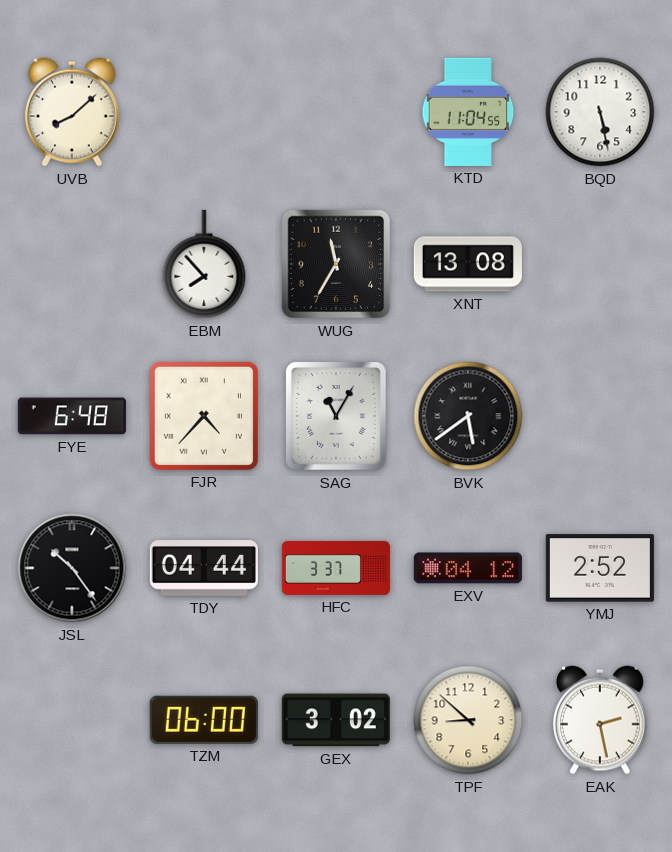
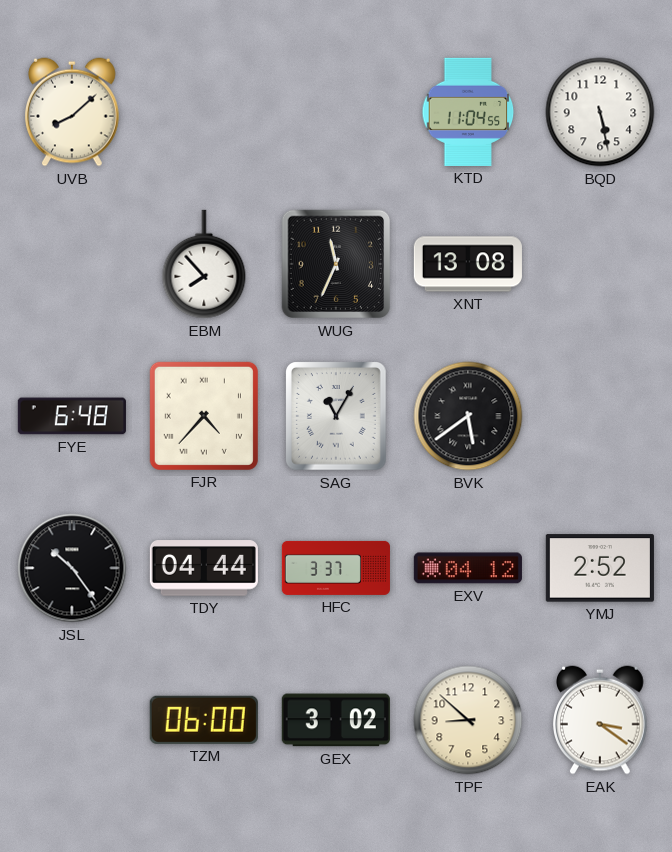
WUG: 11:35 -> 11:34
EAK: 2:28 -> 3:21
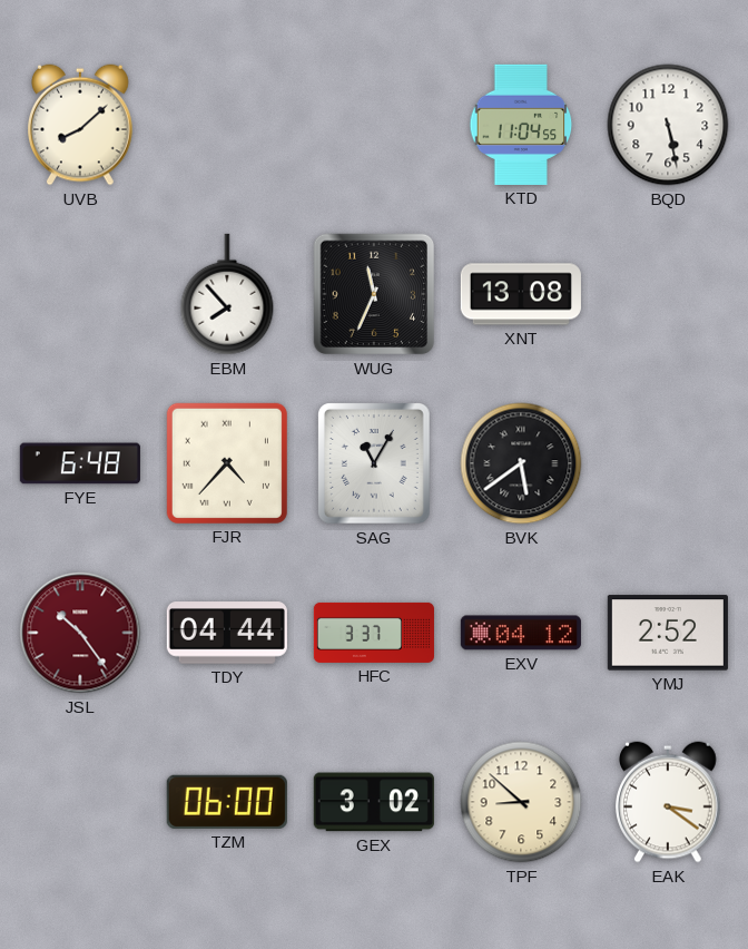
JSL dial: black -> burgundy
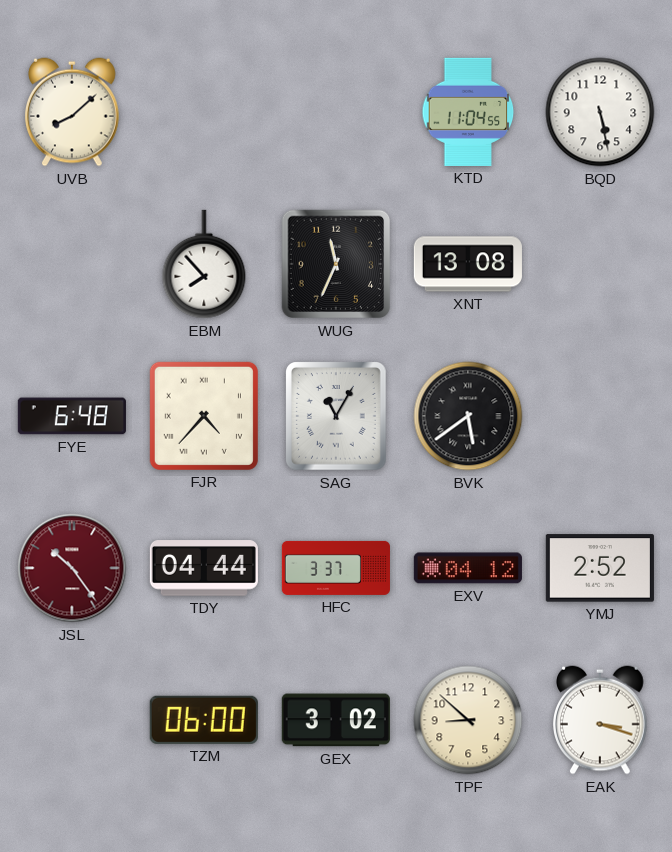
EAK: 3:21 -> 3:18
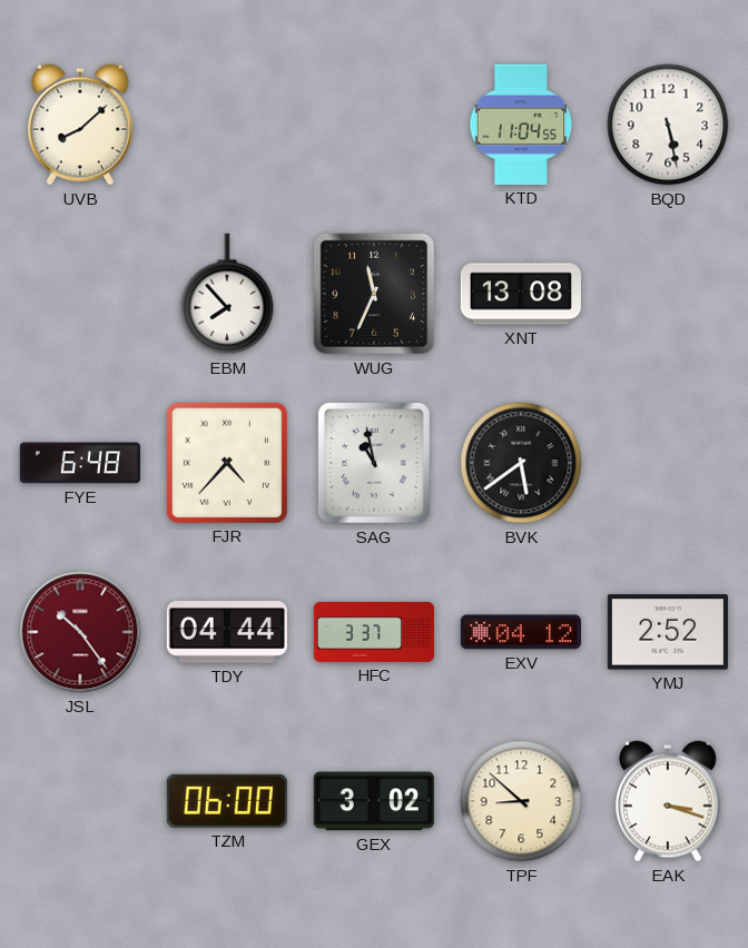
SAG: 11:05 -> 10:58
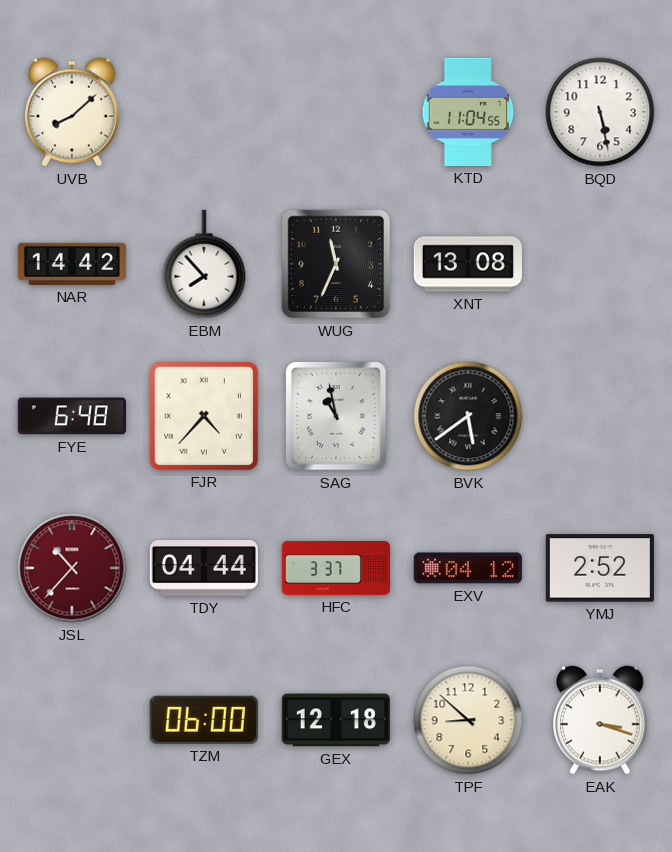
NAR: none -> 14:42
JSL: 10:24 -> 10:37
GEX: 3:02 -> 12:18
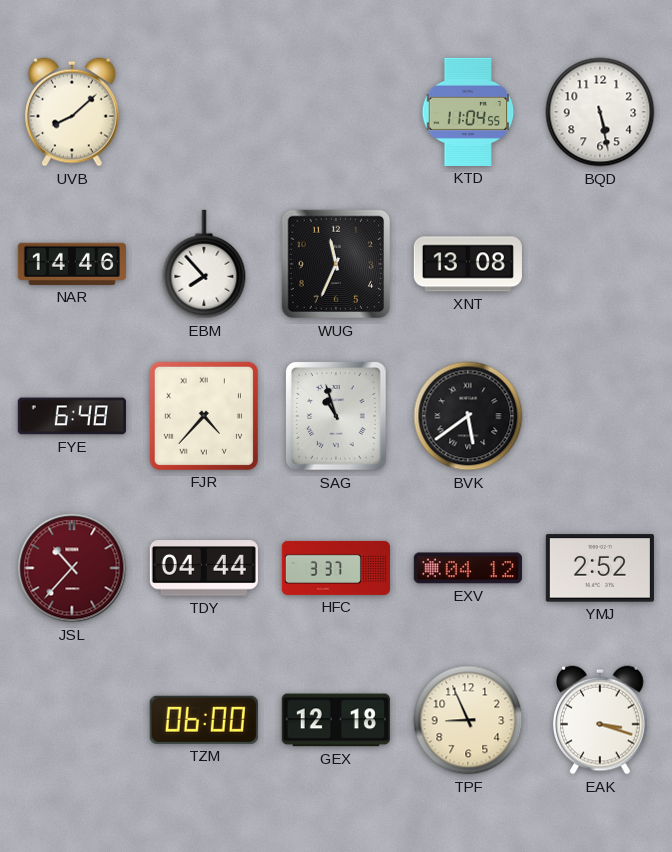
NAR: 14:42 -> 14:46
SAG: 10:58 -> 10:57
TPF: 8:52 -> 8:56
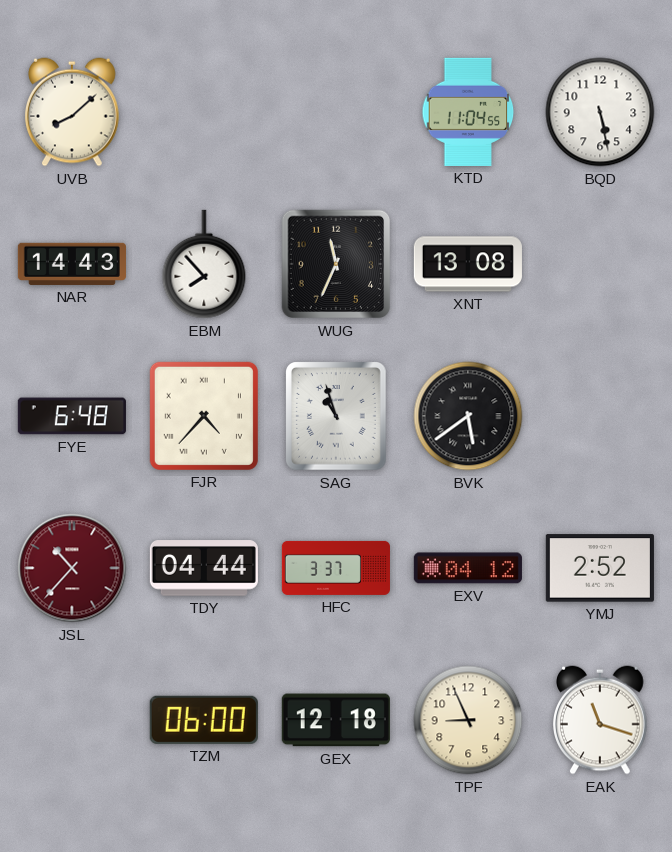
NAR: 14:46 -> 14:43
EAK: 3:18 -> 11:18
